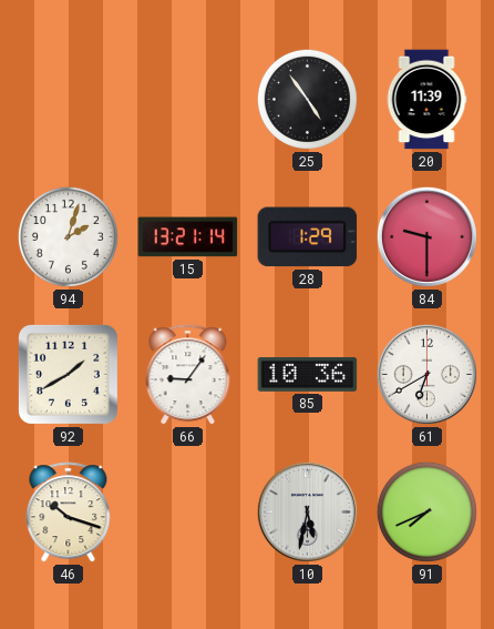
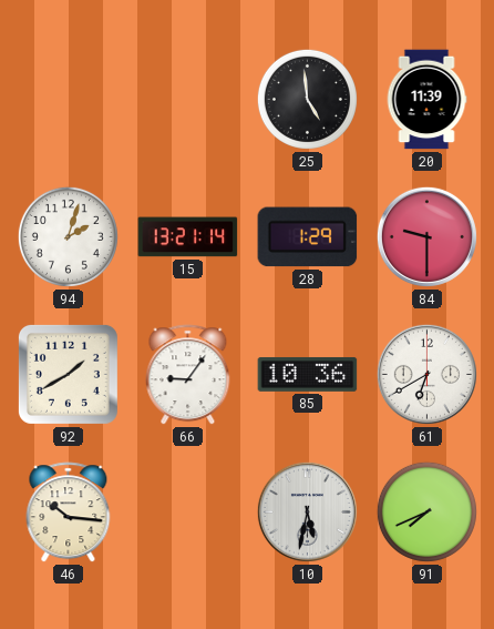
25: 4:54 -> 4:59
46: 10:18 -> 10:16
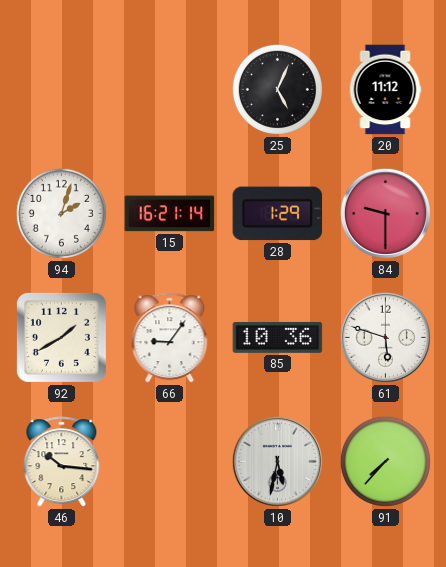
25: 4:59 -> 5:04
20: 11:39 -> 11:12
15: 13:21 -> 16:21
61: 6:40 -> 5:48
91: 7:41 -> 7:37
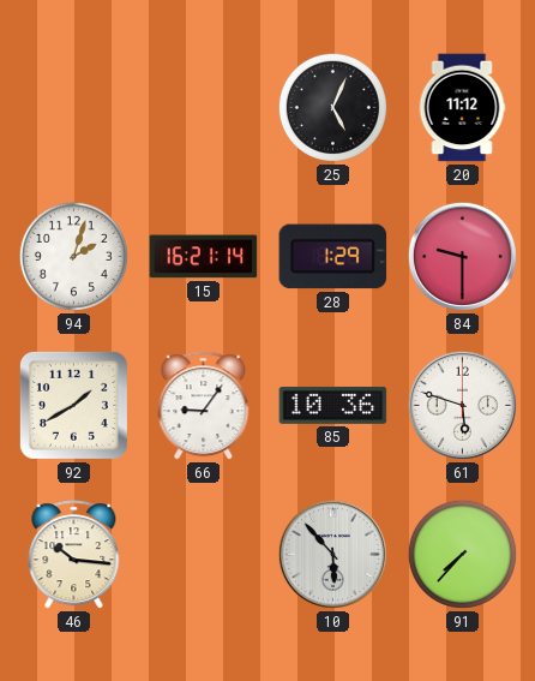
10: 5:32 -> 5:53
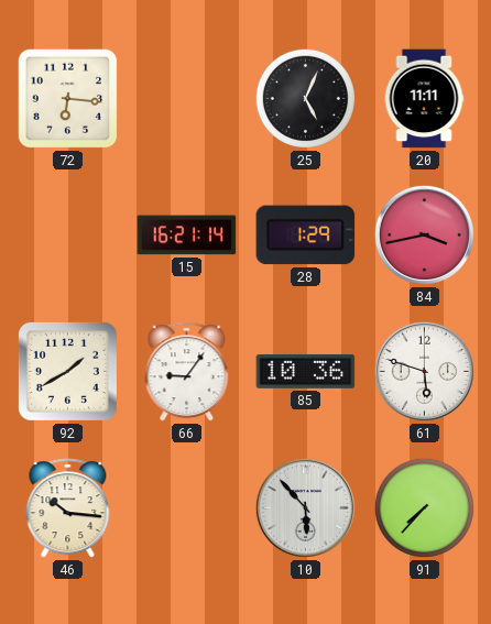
72: none -> 6:16
20: 11:12 -> 11:11
94: 2:03 -> none
84: 9:30 -> 3:43
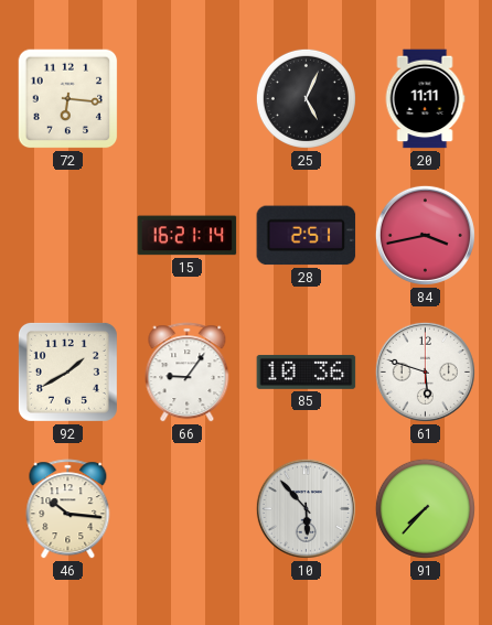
28: 1:29 -> 2:51
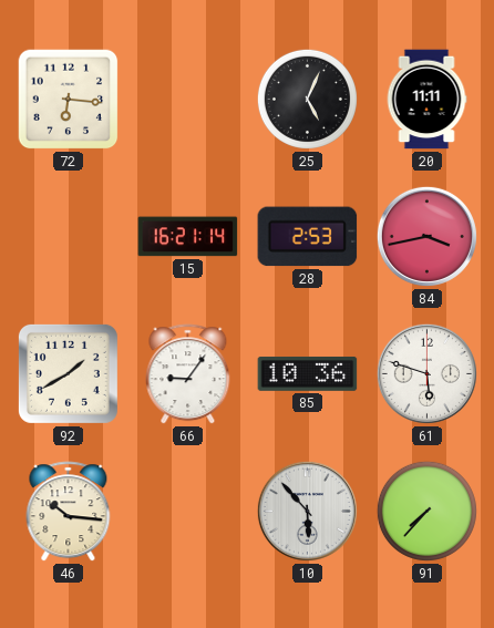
28: 2:51 -> 2:53
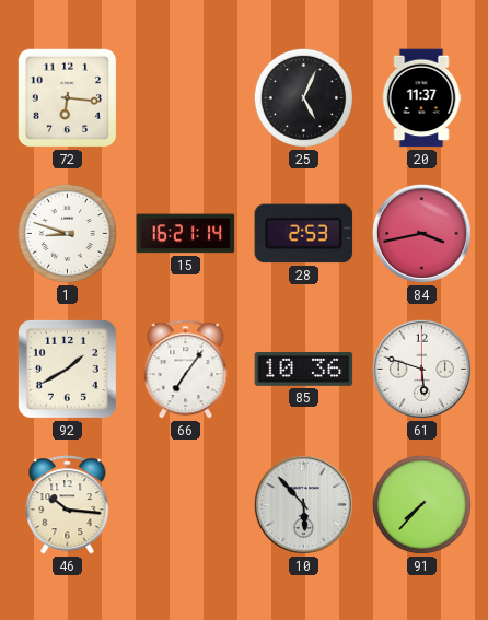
20: 11:11 -> 11:37
1: none -> 8:48
66: 9:06 -> 7:06
